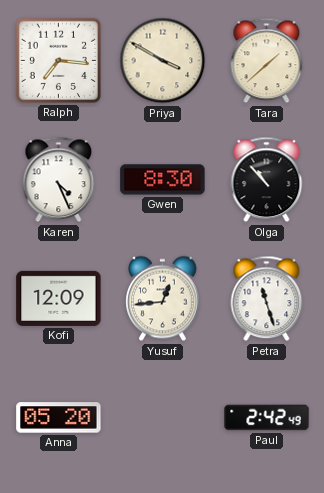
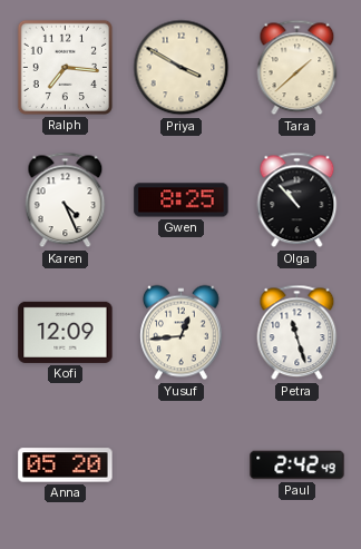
Gwen: 8:30 -> 8:25
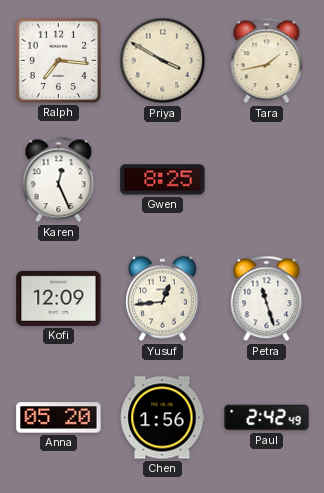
Tara: 1:38 -> 1:43
Karen: 4:26 -> 12:26
Olga: 10:53 -> none
Chen: none -> 1:56
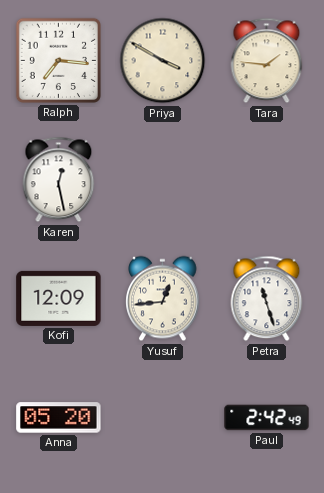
Tara: 1:43 -> 1:46
Karen: 12:26 -> 12:28
Gwen: 8:25 -> none
Chen: 1:56 -> none
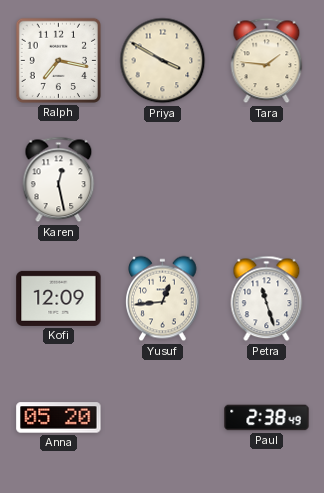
Ralph: 7:16 -> 7:17
Paul: 2:42 -> 2:38
